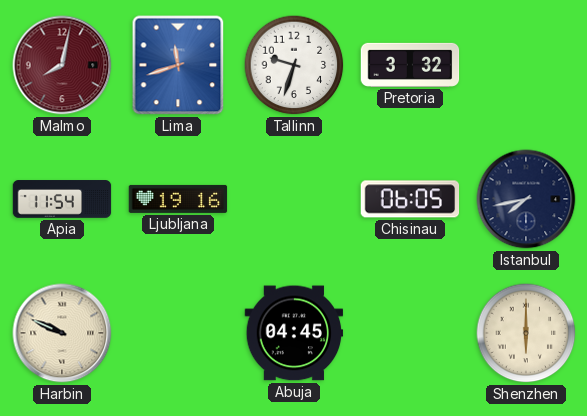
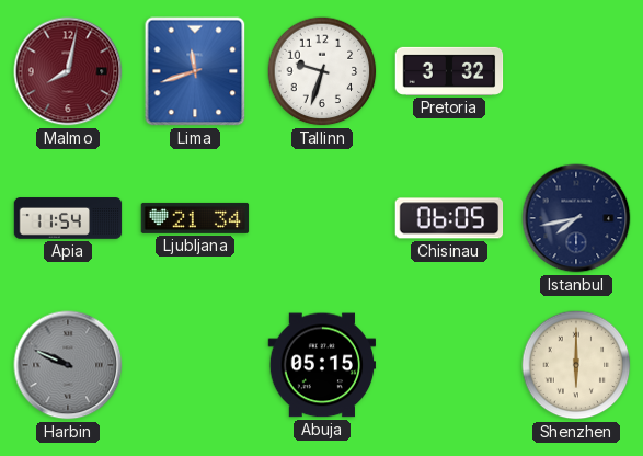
Ljubljana: 19:16 -> 21:34
Harbin dial: cream -> grey
Abuja: 04:45 -> 05:15
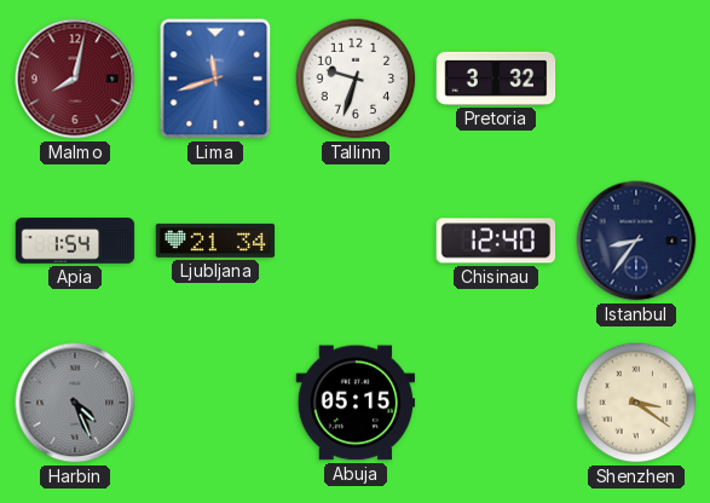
Apia: 11:54 -> 1:54
Chisinau: 06:05 -> 12:40
Istanbul: 7:43 -> 8:36
Harbin: 9:49 -> 4:26
Shenzhen: 6:00 -> 3:21
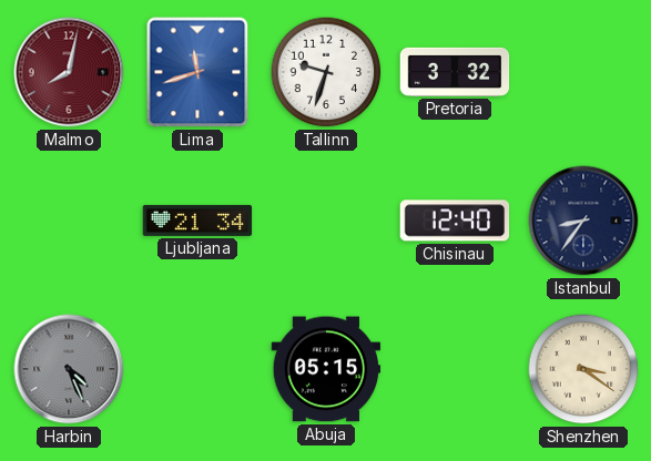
Apia: 1:54 -> none
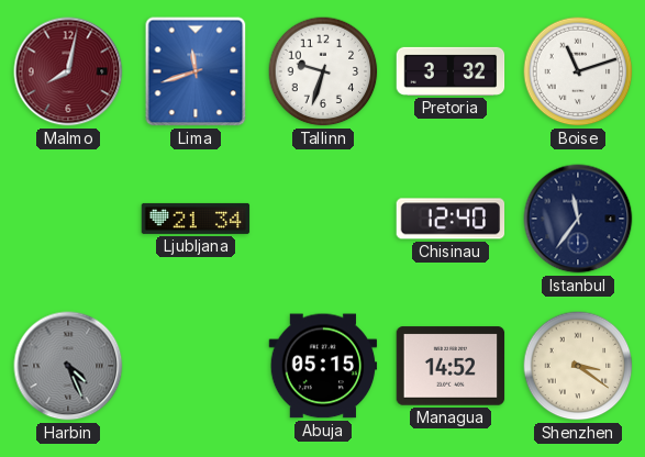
Boise: none -> 11:12
Istanbul: 8:36 -> 11:36
Managua: none -> 14:52
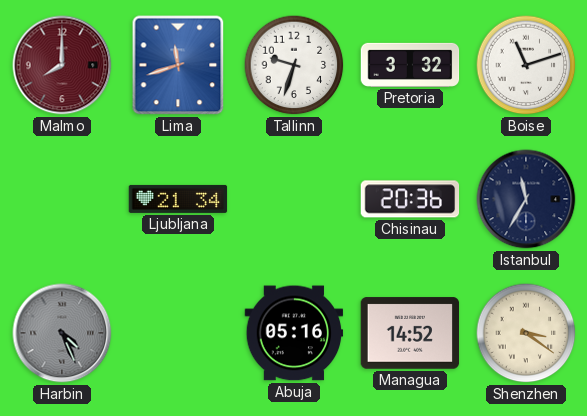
Malmo: 8:02 -> 8:00
Chisinau: 12:40 -> 20:36
Istanbul: 11:36 -> 11:35
Abuja: 05:15 -> 05:16
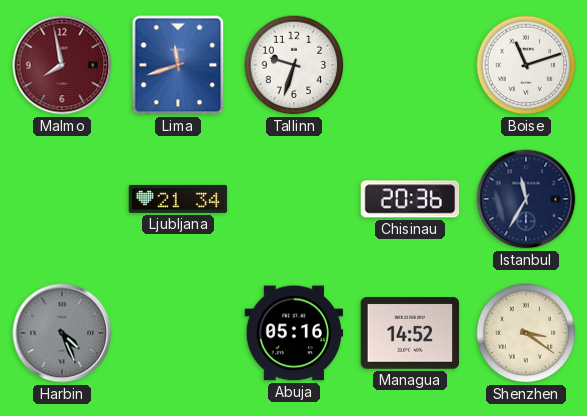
Malmo: 8:00 -> 7:58
Pretoria: 3:32 -> none
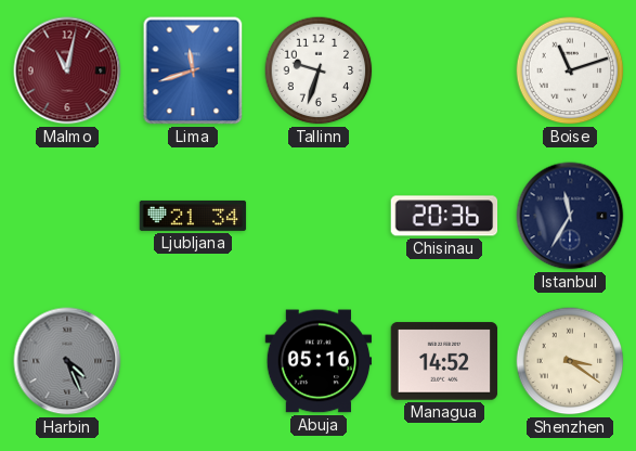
Malmo: 7:58 -> 11:02
